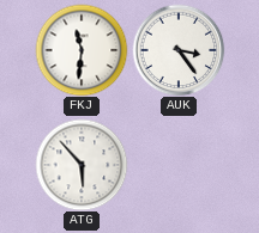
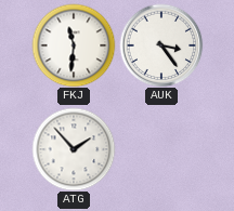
ATG: 5:53 -> 1:53
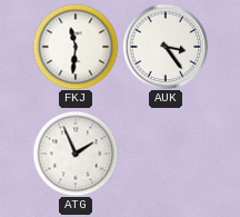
ATG: 1:53 -> 1:56
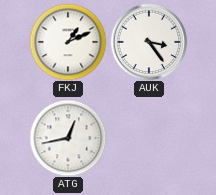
FKJ: 11:31 -> 1:11
ATG: 1:56 -> 12:43
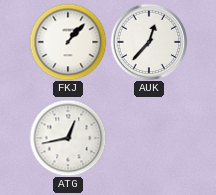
FKJ: 1:11 -> 1:07
AUK: 3:24 -> 12:37
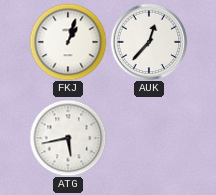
FKJ: 1:07 -> 1:03
ATG: 12:43 -> 5:43
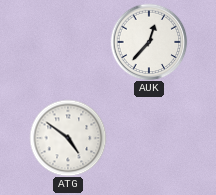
FKJ: 1:03 -> none
ATG: 5:43 -> 4:51
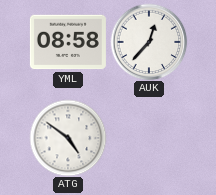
YML: none -> 08:58
